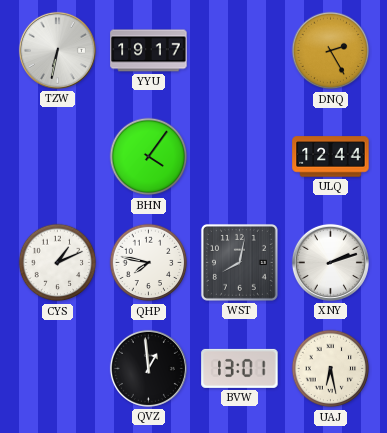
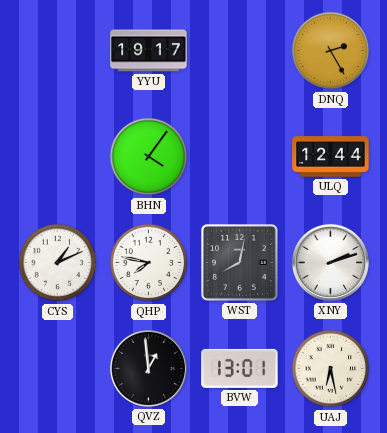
TZW: 6:32 -> none
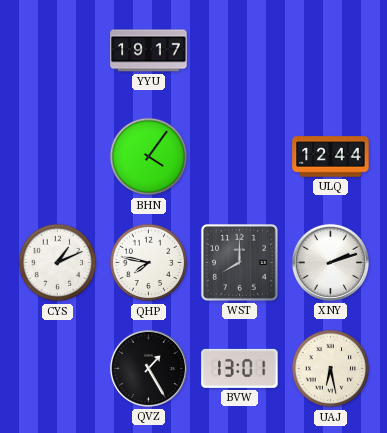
DNQ: 2:25 -> none
WST: 8:02 -> 8:00
QVZ: 12:59 -> 1:25
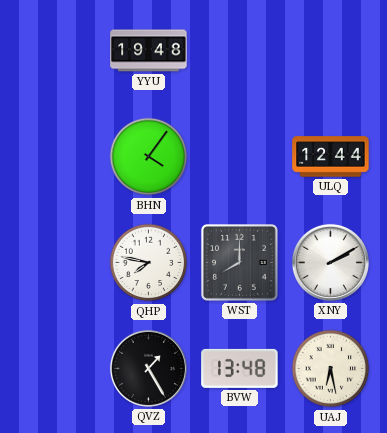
YYU: 19:17 -> 19:48
CYS: 1:11 -> none
XNY: 2:12 -> 2:10
BVW: 13:01 -> 13:48
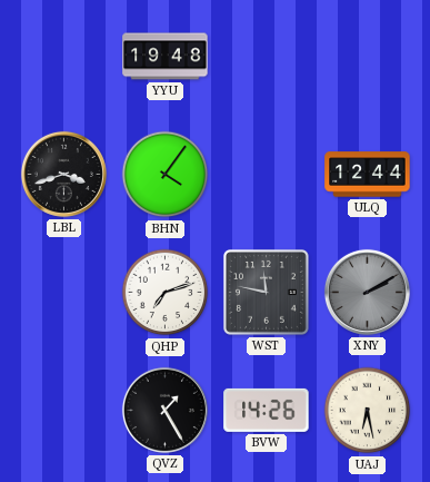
LBL: none -> 3:42
QHP: 7:47 -> 7:12
WST: 8:00 -> 11:47
XNY dial: white -> grey
BVW: 13:48 -> 14:26
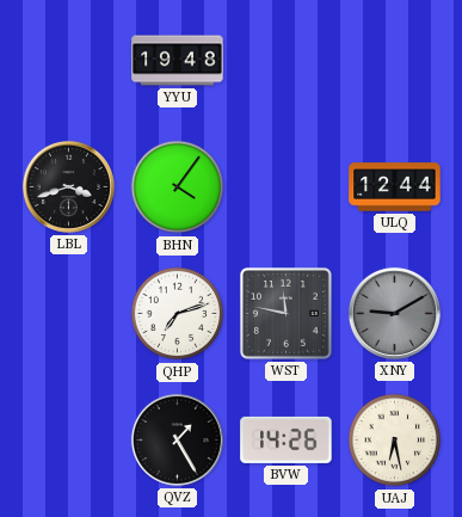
XNY: 2:10 -> 9:10
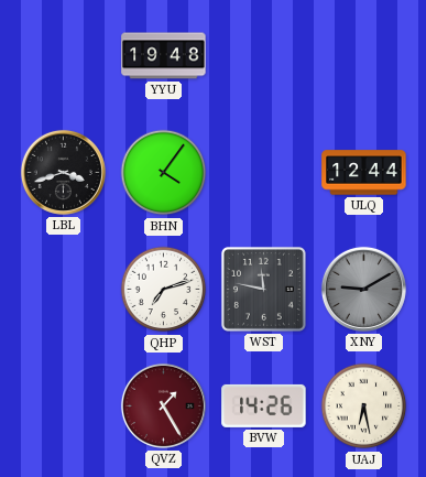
QVZ dial: black -> burgundy
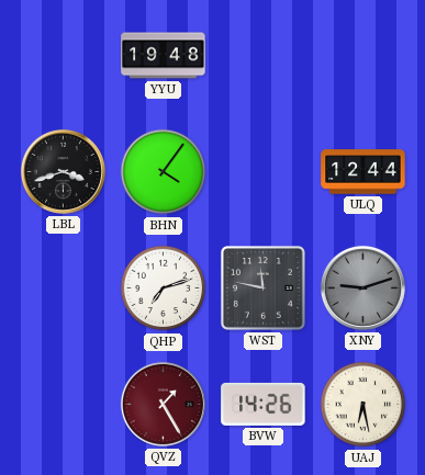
XNY: 9:10 -> 9:12
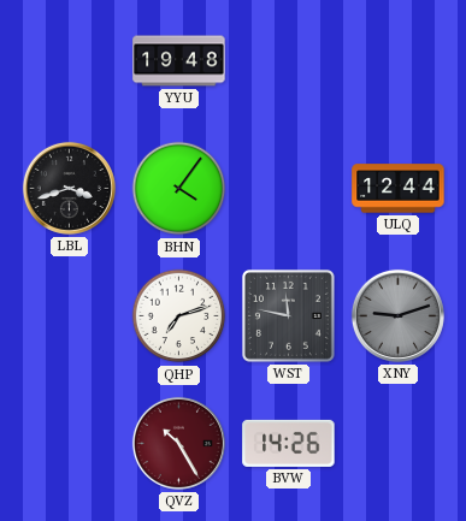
QVZ: 1:25 -> 10:25
UAJ: 6:28 -> none
